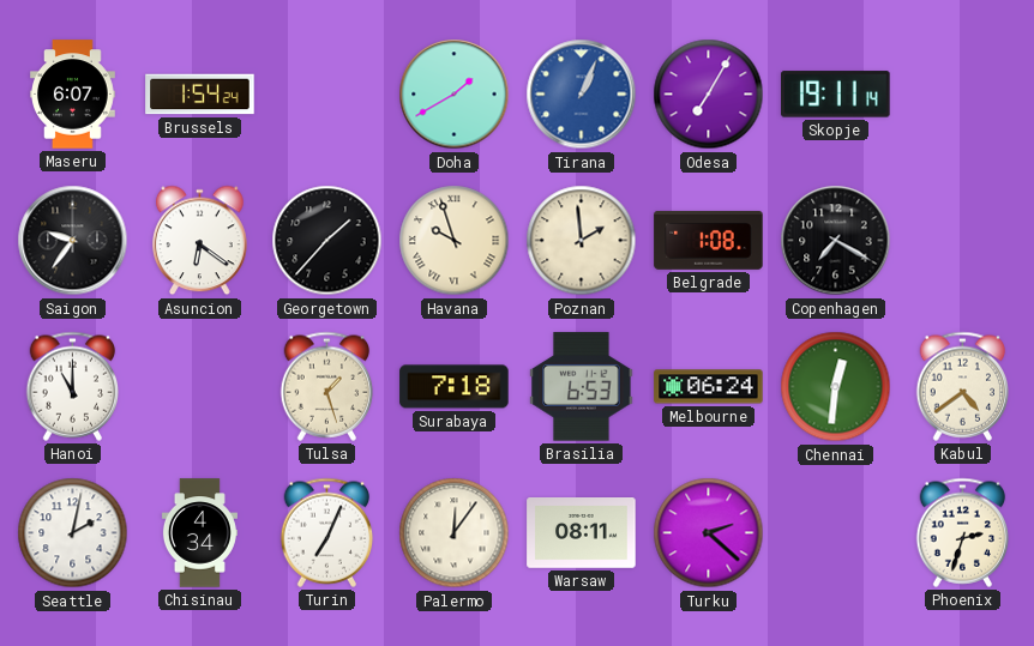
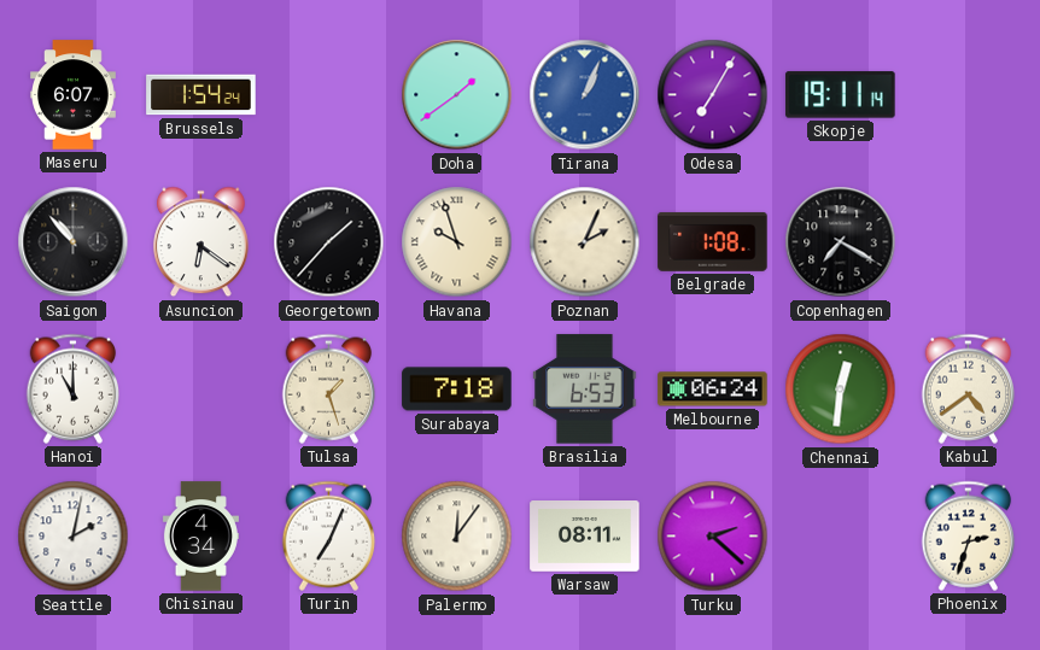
Doha: 1:40 -> 1:39
Saigon: 9:36 -> 10:53
Poznan: 1:59 -> 2:04
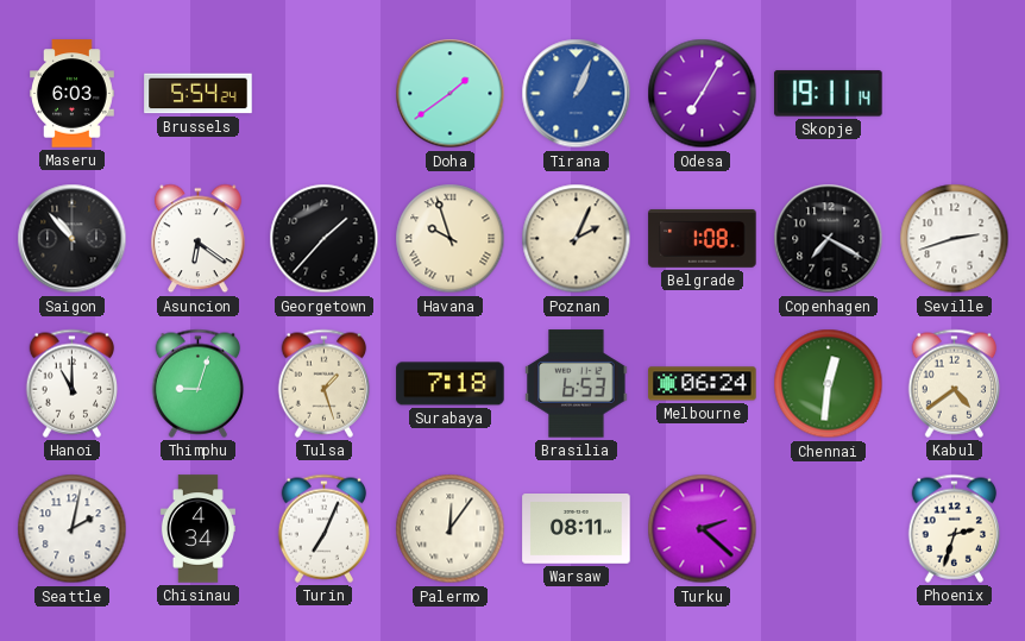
Maseru: 6:07 -> 6:03
Brussels: 1:54 -> 5:54
Seville: none -> 2:42
Thimphu: none -> 9:03
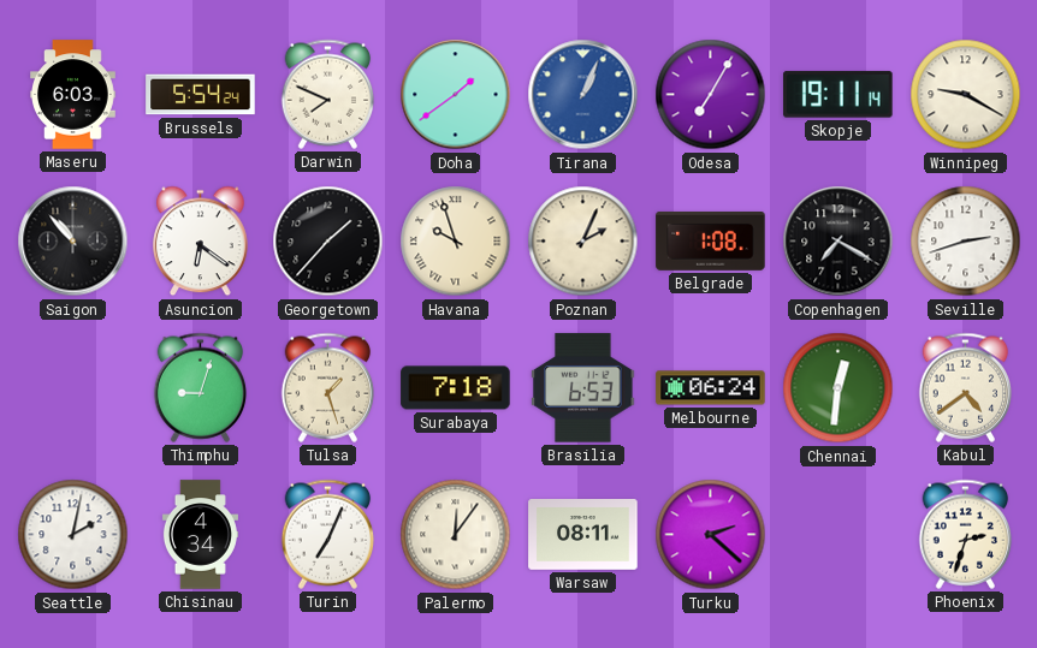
Darwin: none -> 7:49
Winnipeg: none -> 9:20
Hanoi: 11:00 -> none
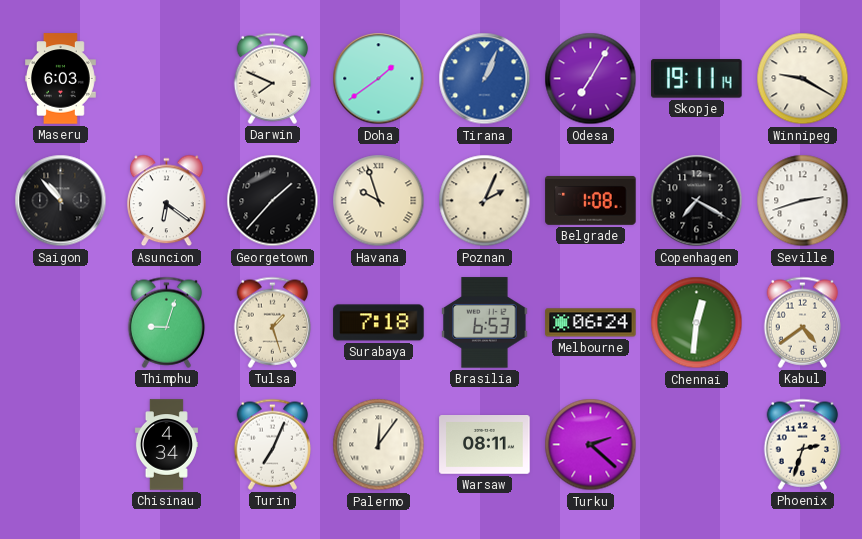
Brussels: 5:54 -> none
Seattle: 2:02 -> none
